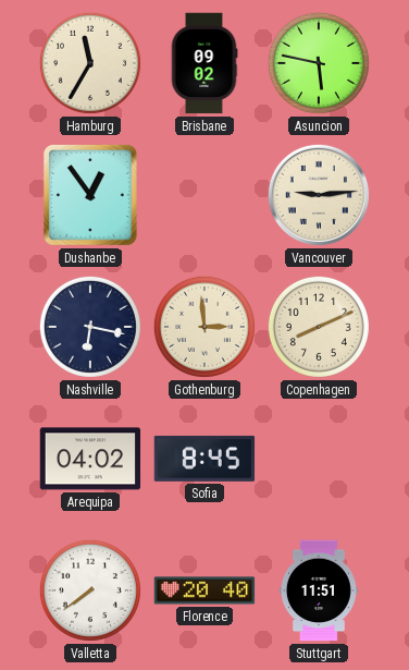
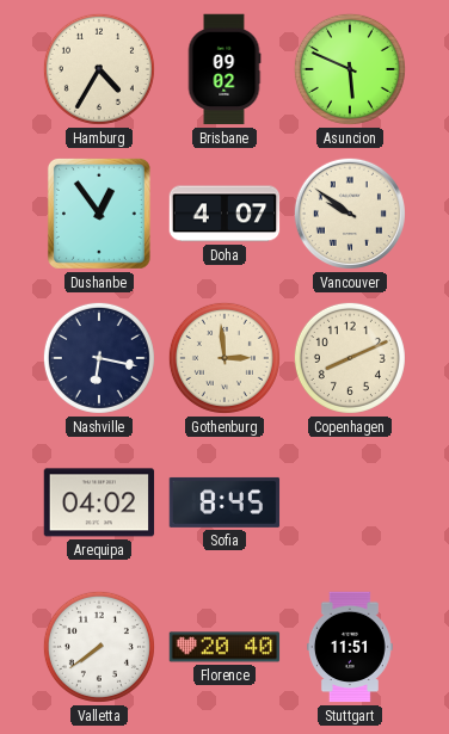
Hamburg: 11:35 -> 4:35
Asuncion: 5:47 -> 5:49
Doha: none -> 4:07
Vancouver: 9:14 -> 9:51
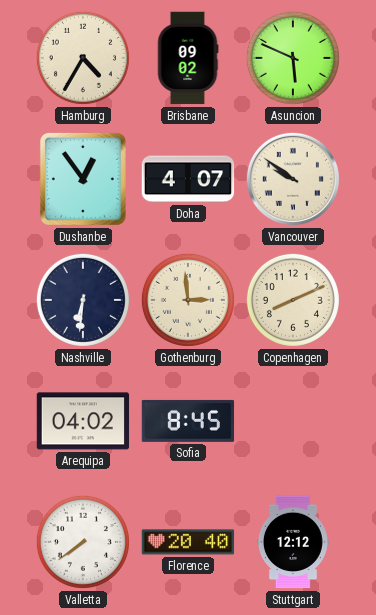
Nashville: 6:17 -> 6:31
Stuttgart: 11:51 -> 12:12
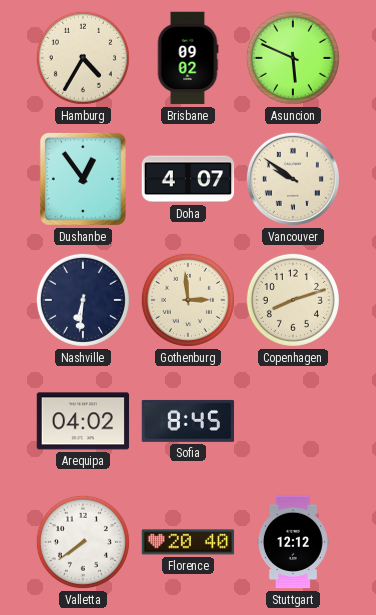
Copenhagen: 8:11 -> 8:12
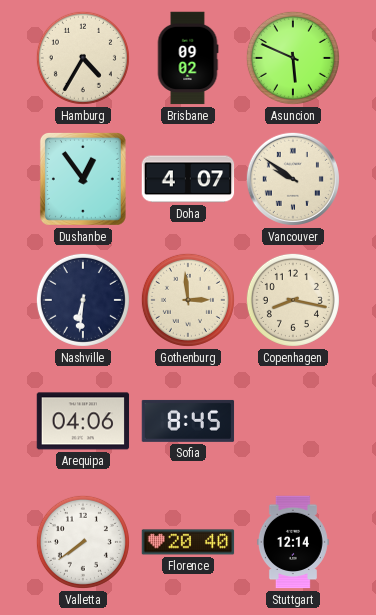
Copenhagen: 8:12 -> 8:17
Arequipa: 04:02 -> 04:06
Stuttgart: 12:12 -> 12:14
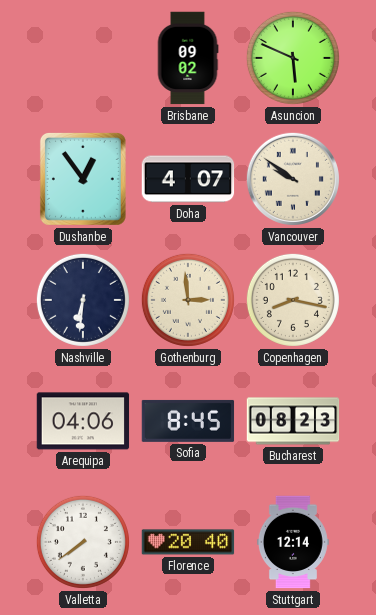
Hamburg: 4:35 -> none
Bucharest: none -> 08:23
